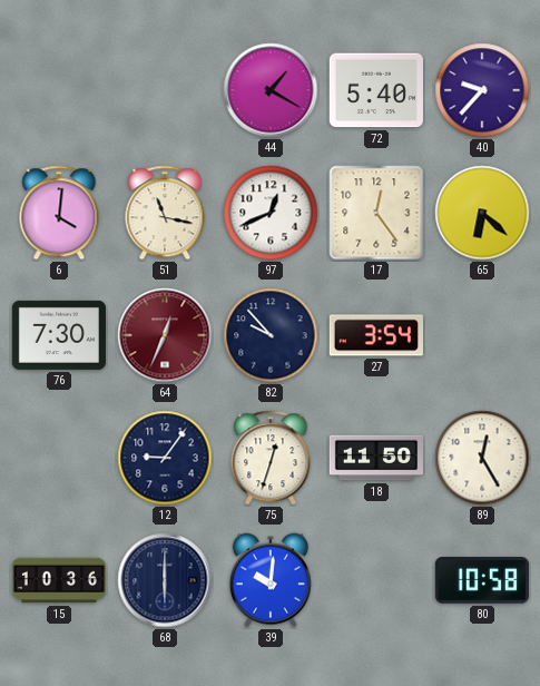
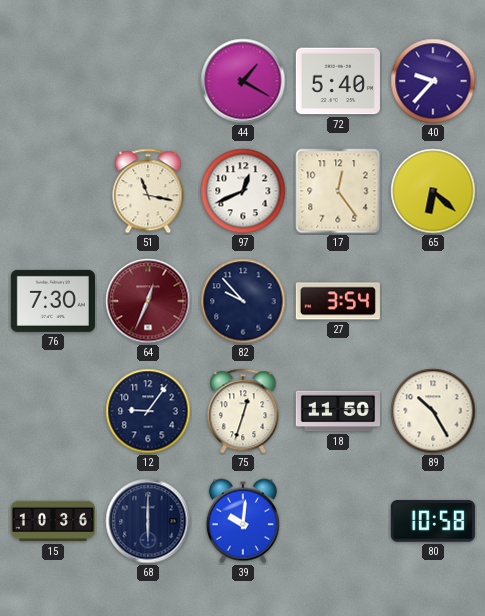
6: 4:01 -> none
89: 12:25 -> 10:25
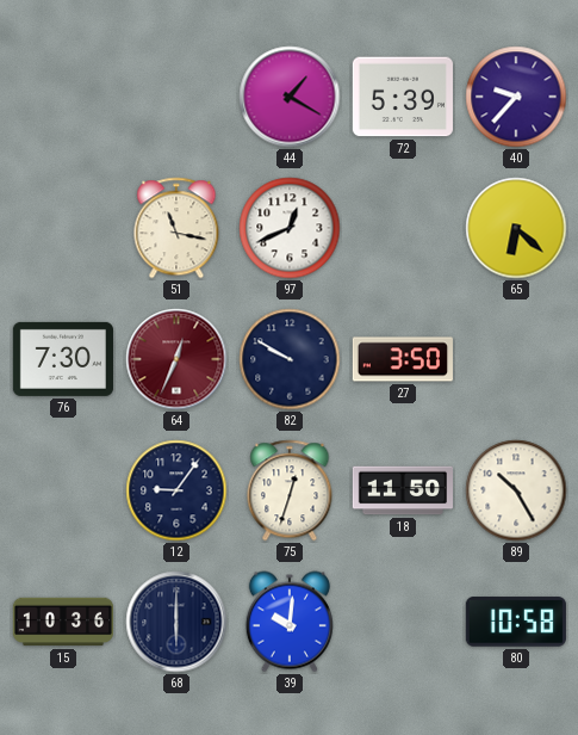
72: 5:40 -> 5:39
17: 12:24 -> none
82: 9:53 -> 9:50
27: 3:54 -> 3:50
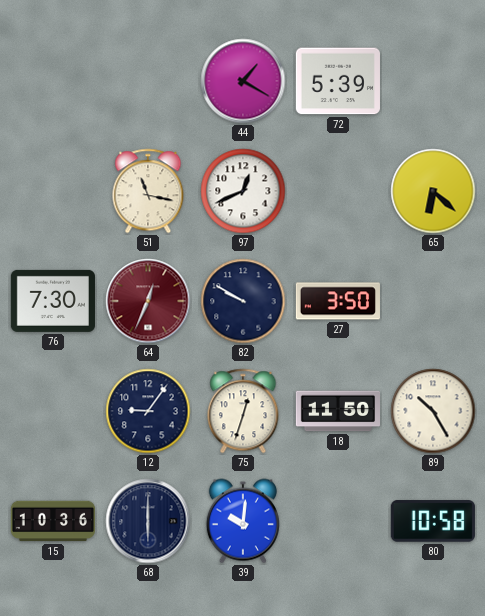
40: 9:37 -> none
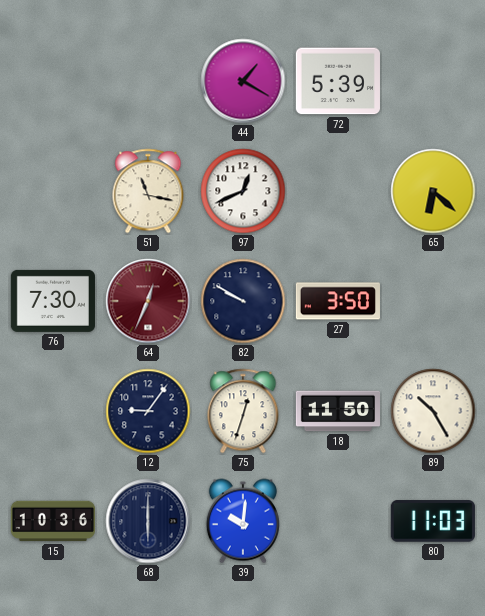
80: 10:58 -> 11:03
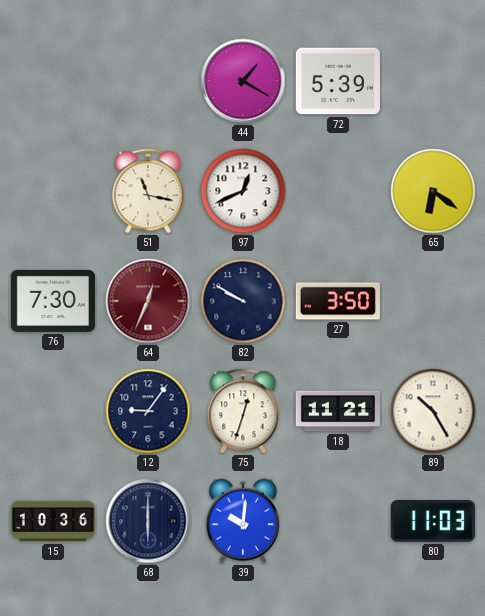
65: 6:22 -> 6:21
18: 11:50 -> 11:21
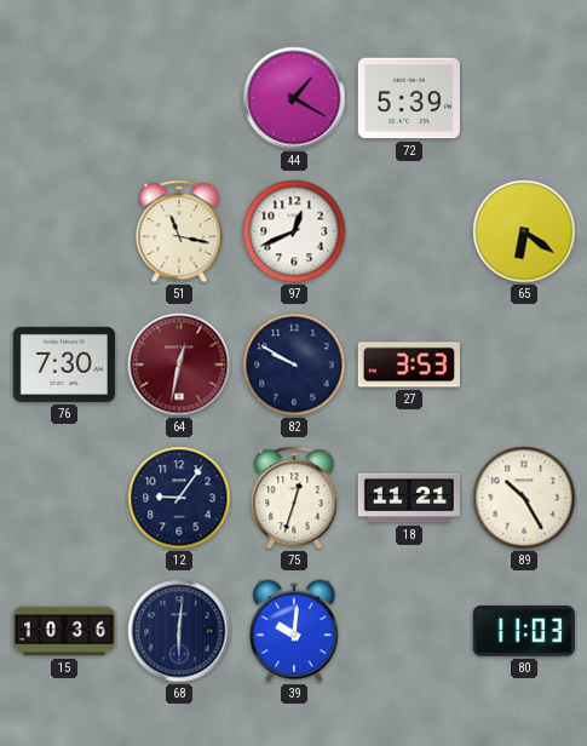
64: 12:34 -> 12:32
27: 3:50 -> 3:53
68: 6:00 -> 6:01
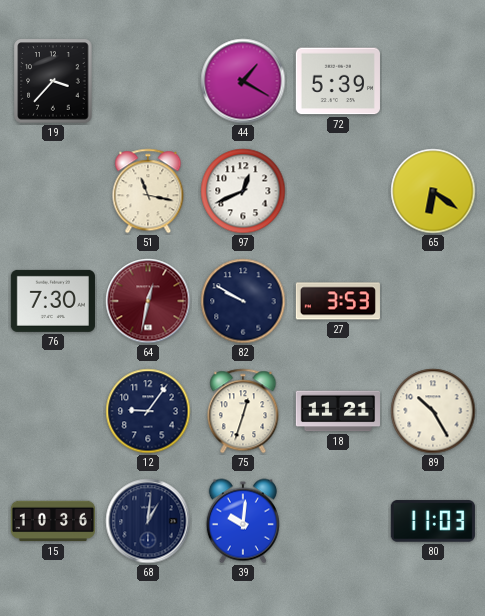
19: none -> 3:37
68: 6:01 -> 1:01
